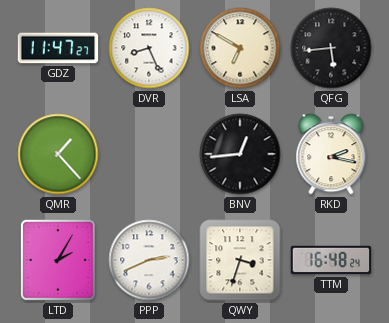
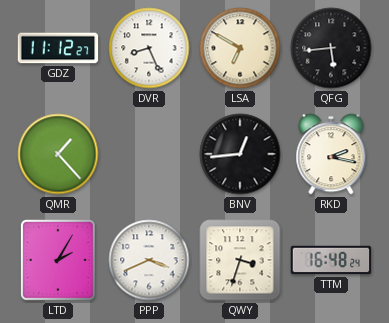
GDZ: 11:47 -> 11:12
PPP: 2:41 -> 3:41
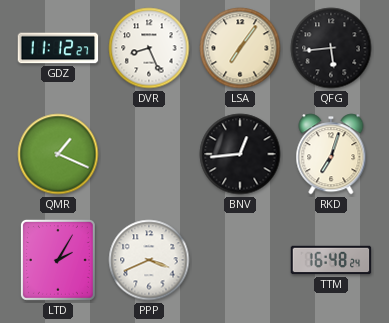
LSA: 6:50 -> 7:06
QMR: 1:23 -> 1:19
RKD: 2:17 -> 7:03
QWY: 3:33 -> none
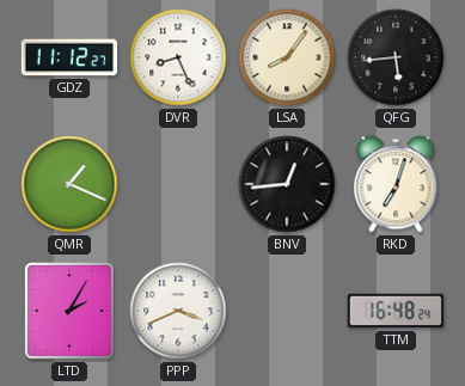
LSA: 7:06 -> 8:06
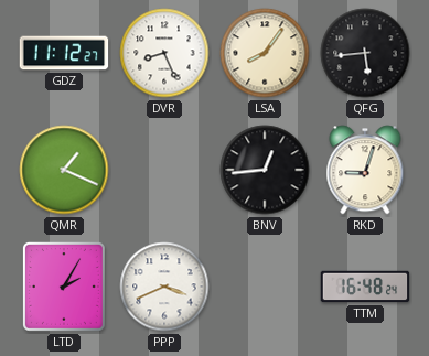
RKD: 7:03 -> 9:03
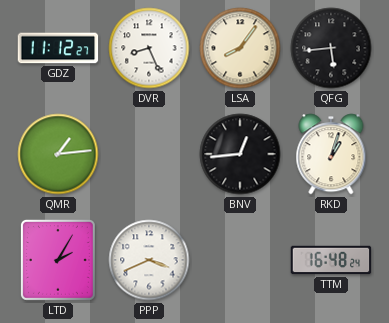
QMR: 1:19 -> 1:14
RKD: 9:03 -> 1:03
